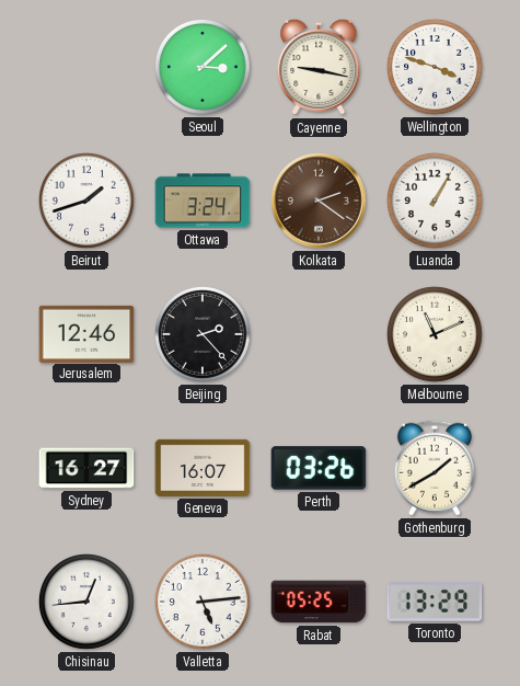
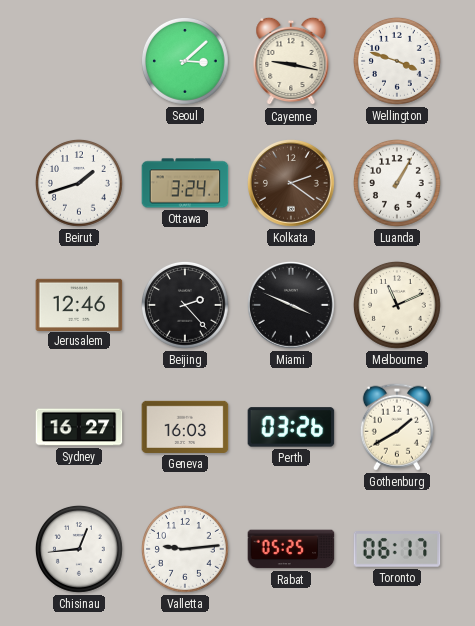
Miami: none -> 3:49
Geneva: 16:07 -> 16:03
Valletta: 5:14 -> 9:14
Toronto: 13:29 -> 06:17
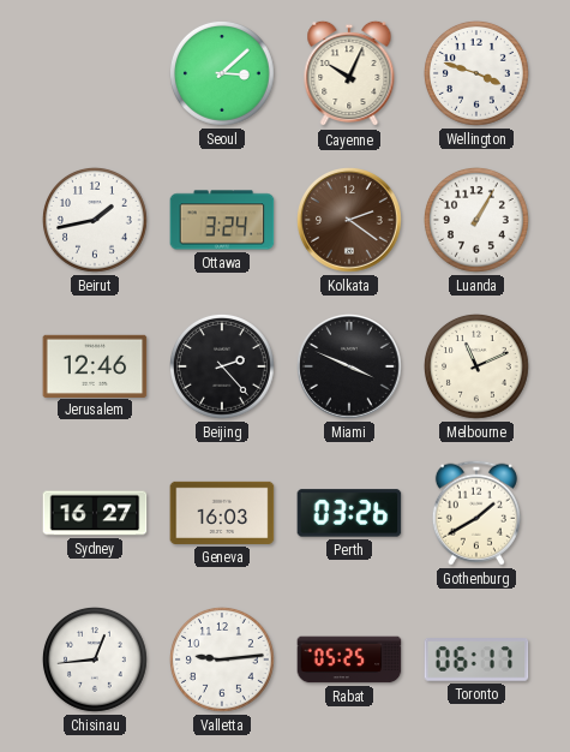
Cayenne: 9:17 -> 10:04
Beirut: 1:42 -> 1:43
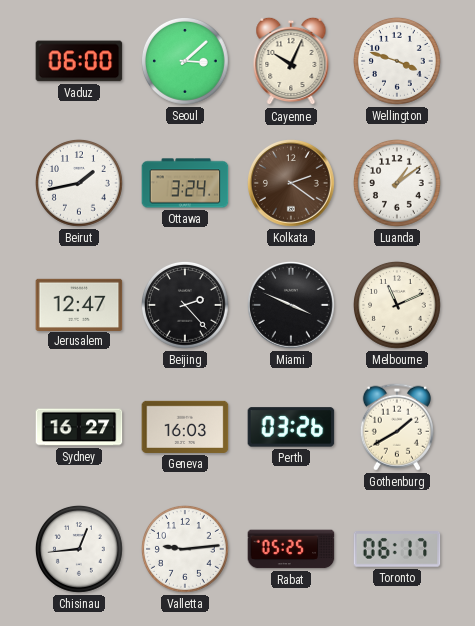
Vaduz: none -> 06:00
Luanda: 1:05 -> 1:09
Jerusalem: 12:46 -> 12:47
